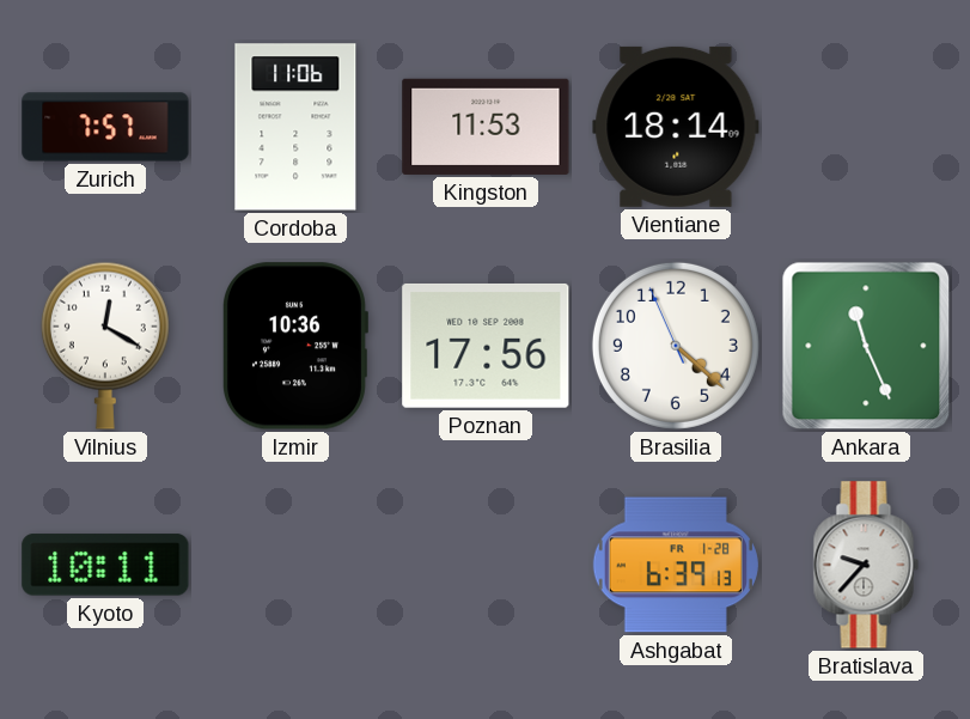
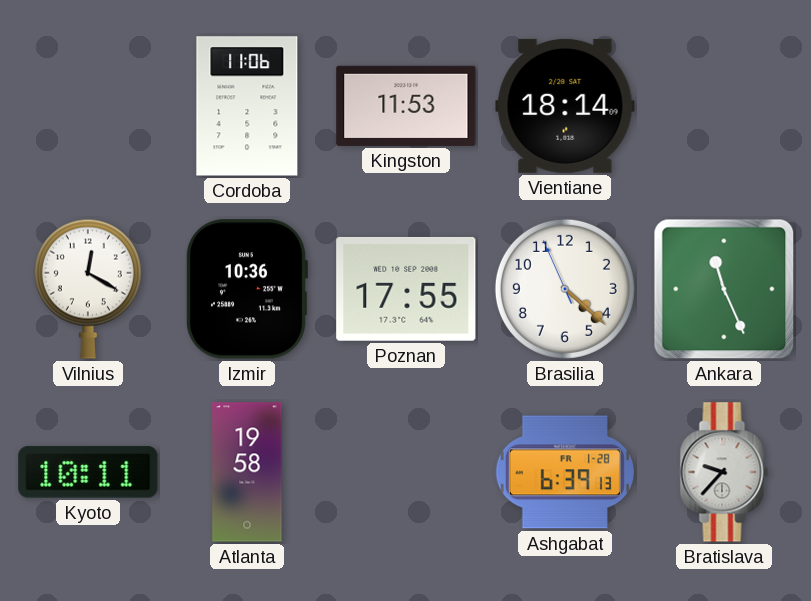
Zurich: 7:57 -> none
Poznan: 17:56 -> 17:55
Atlanta: none -> 19:58
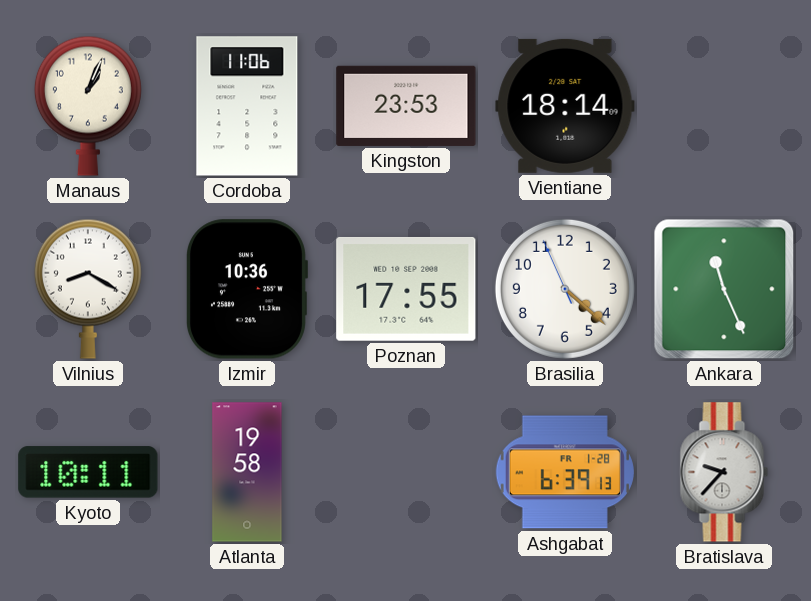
Manaus: none -> 1:04
Kingston: 11:53 -> 23:53
Vilnius: 12:20 -> 8:20
